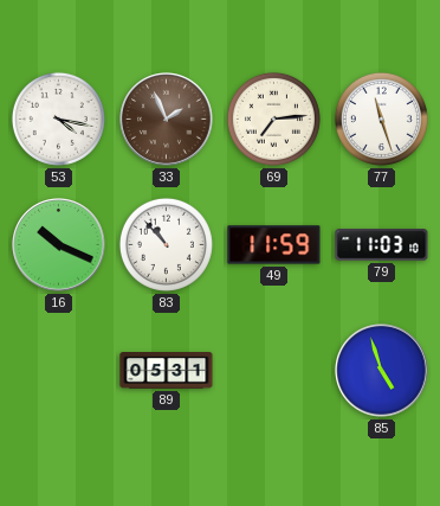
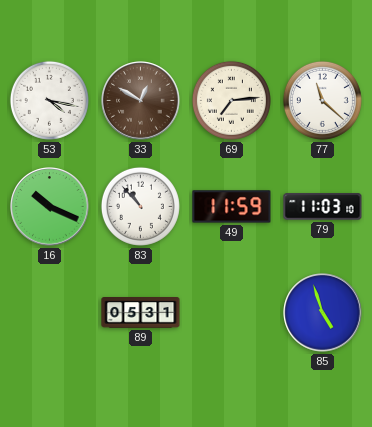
33: 1:56 -> 12:50
77: 11:27 -> 11:22
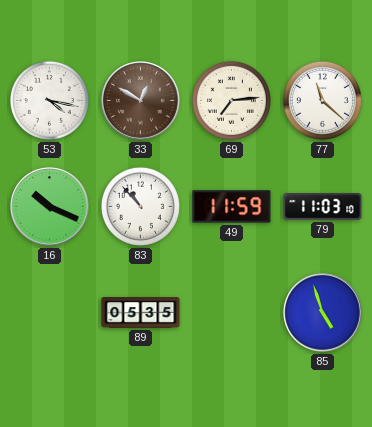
89: 05:31 -> 05:35
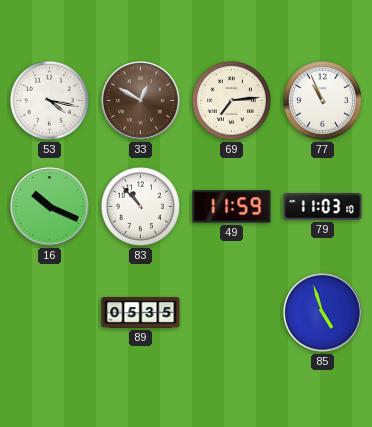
77: 11:22 -> 10:56
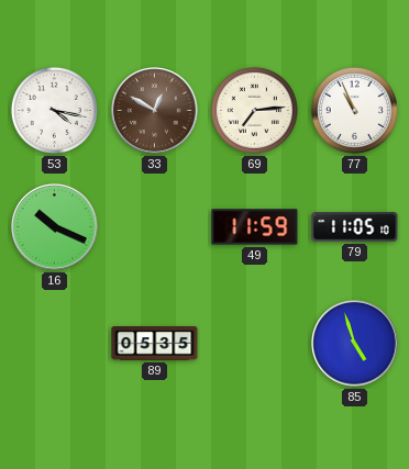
83: 10:53 -> none
79: 11:03 -> 11:05
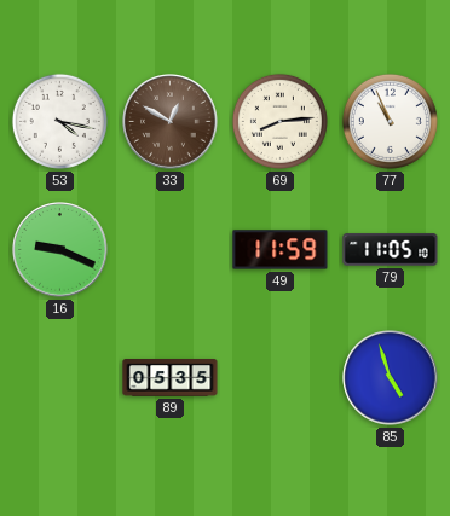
69: 7:14 -> 8:14
16: 10:19 -> 9:19
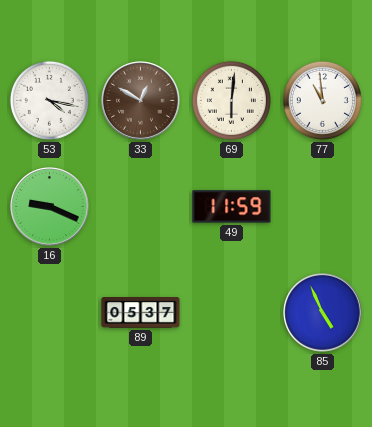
69: 8:14 -> 6:01
77: 10:56 -> 10:59
79: 11:05 -> none
89: 05:35 -> 05:37
85: 4:57 -> 4:56
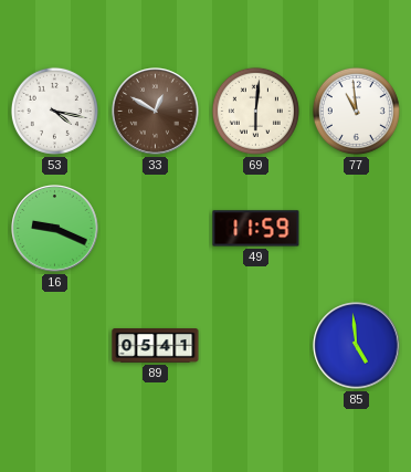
89: 05:37 -> 05:41
85: 4:56 -> 4:59
